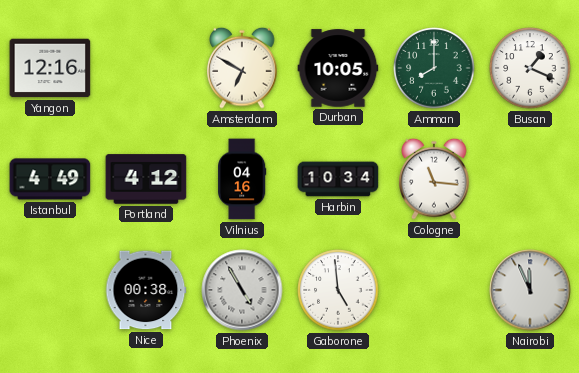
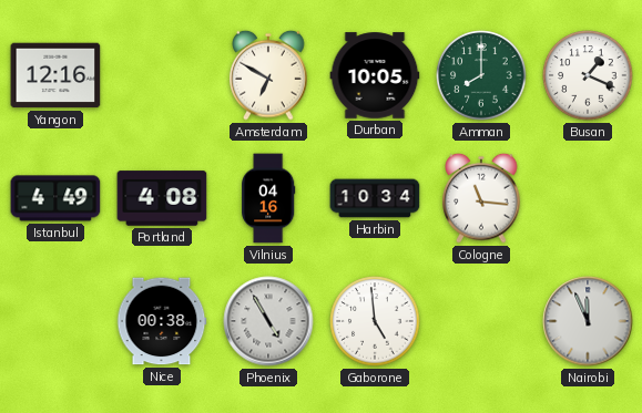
Portland: 4:12 -> 4:08
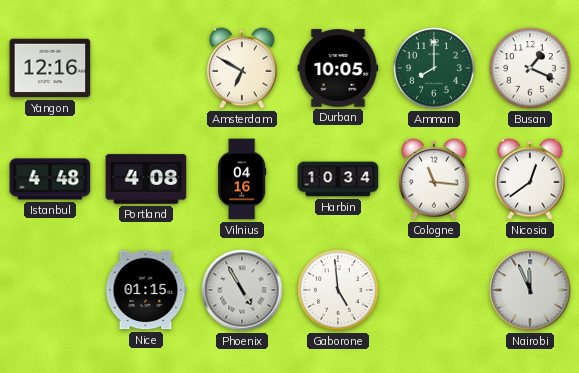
Istanbul: 4:49 -> 4:48
Nicosia: none -> 12:39
Nice: 00:38 -> 01:15
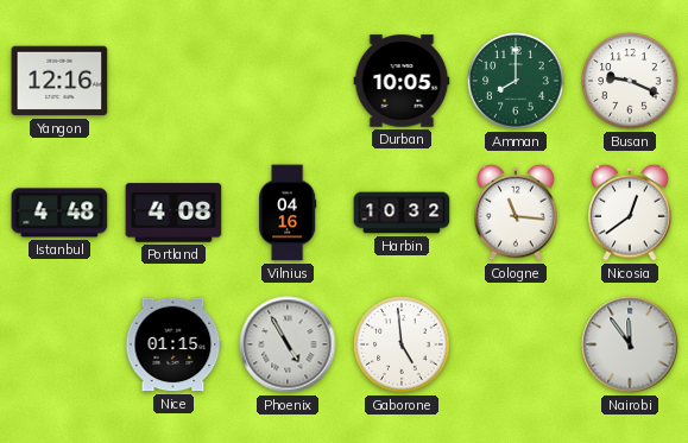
Amsterdam: 6:50 -> none
Busan: 1:19 -> 9:19
Harbin: 10:34 -> 10:32
Nairobi: 11:56 -> 11:54
